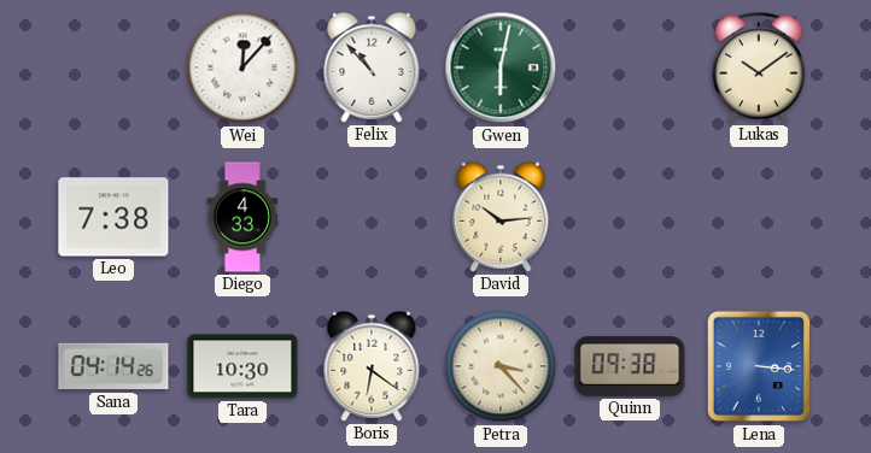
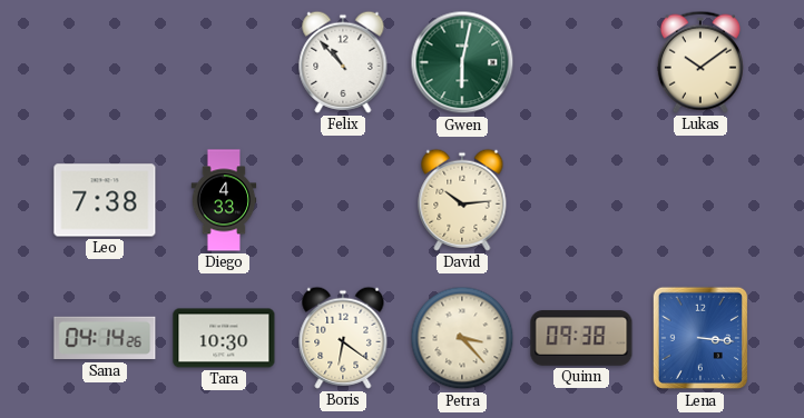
Wei: 12:07 -> none
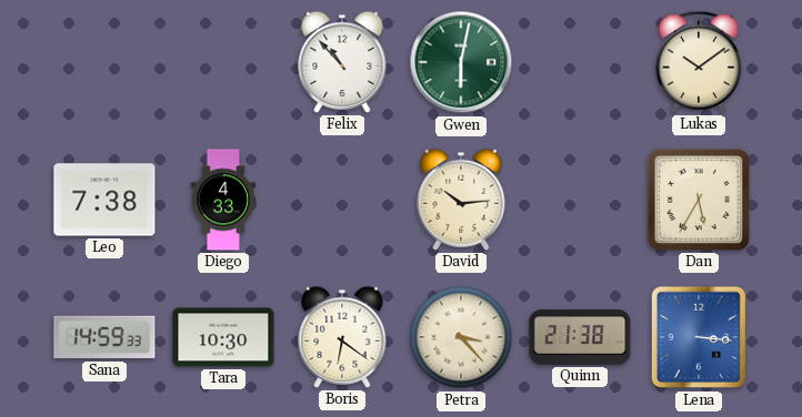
Dan: none -> 5:35
Sana: 04:14 -> 14:59
Quinn: 09:38 -> 21:38
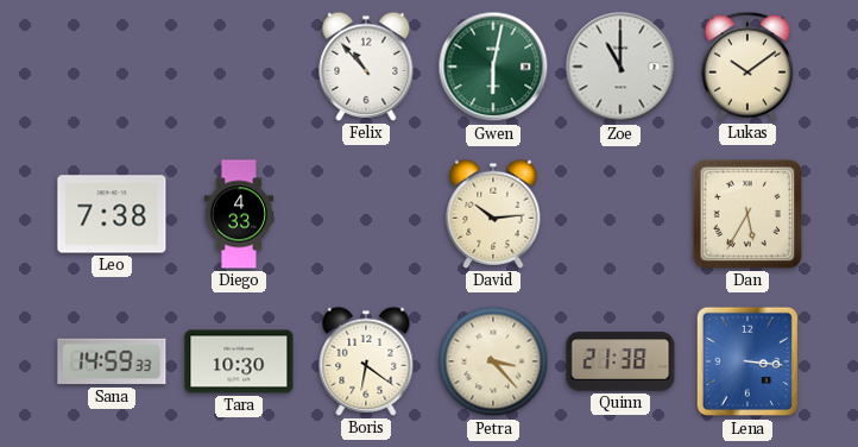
Zoe: none -> 11:00
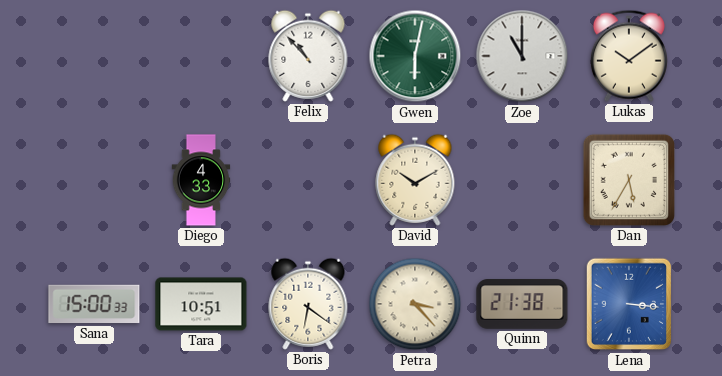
Leo: 7:38 -> none
David: 10:14 -> 10:10
Sana: 14:59 -> 15:00
Tara: 10:30 -> 10:51
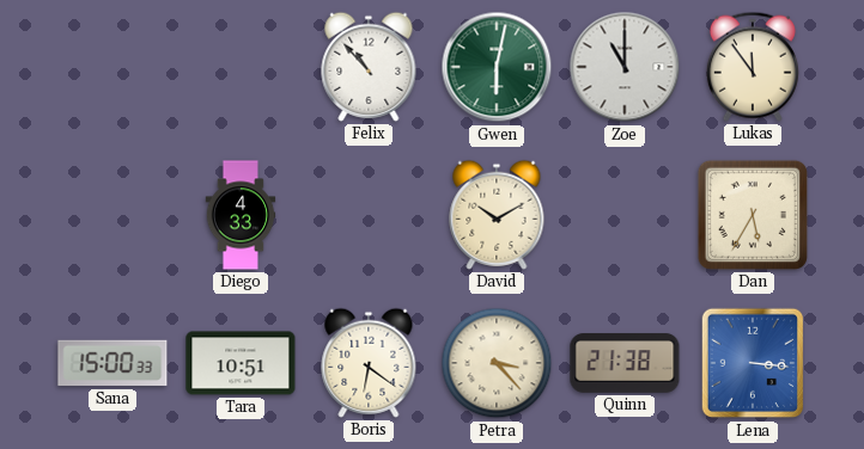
Lukas: 10:09 -> 11:54
